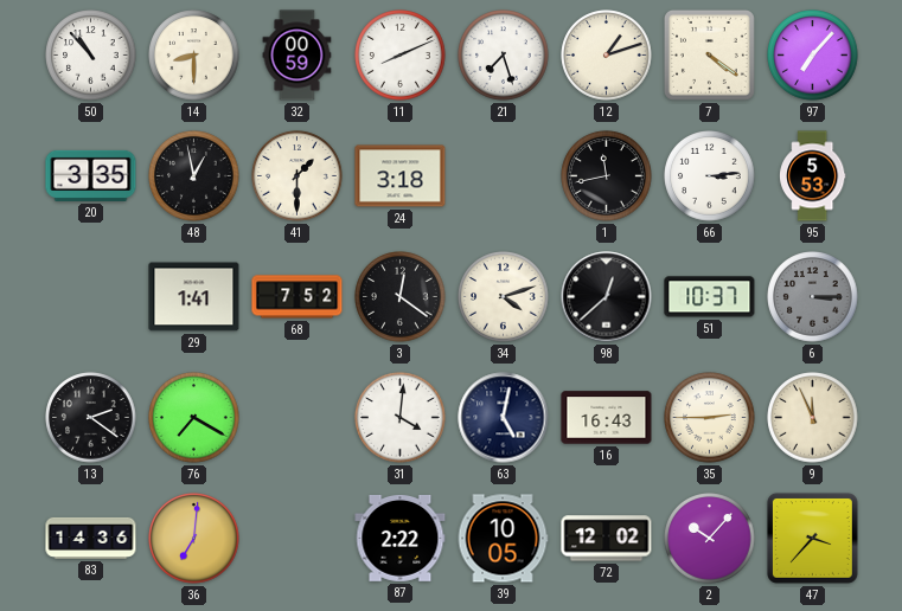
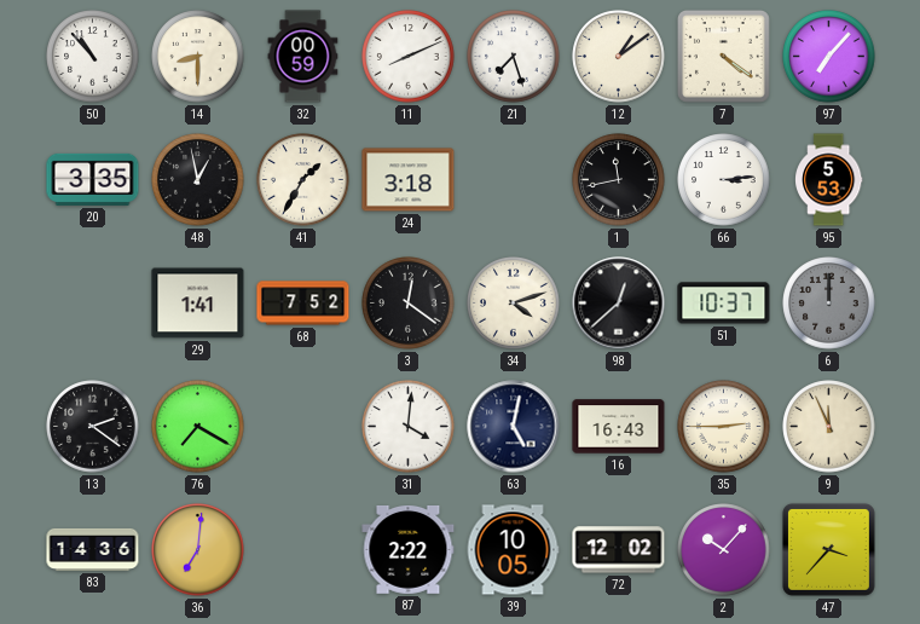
12: 1:12 -> 1:09
41: 1:30 -> 1:35
6: 3:15 -> 12:00
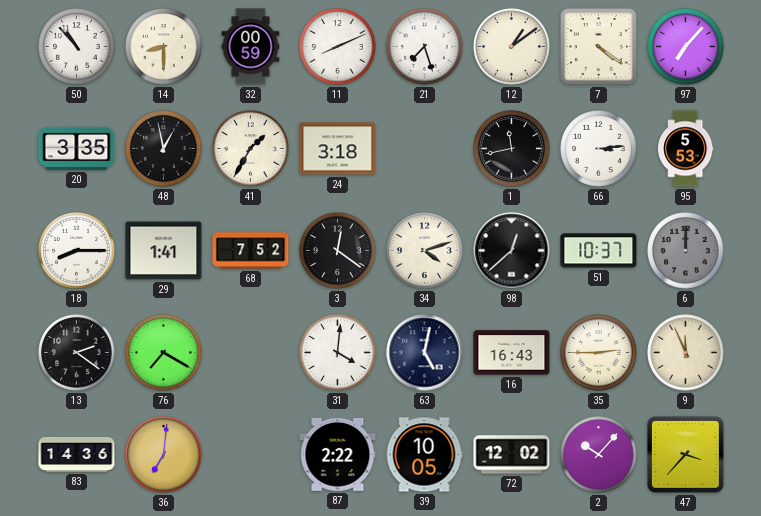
18: none -> 8:15
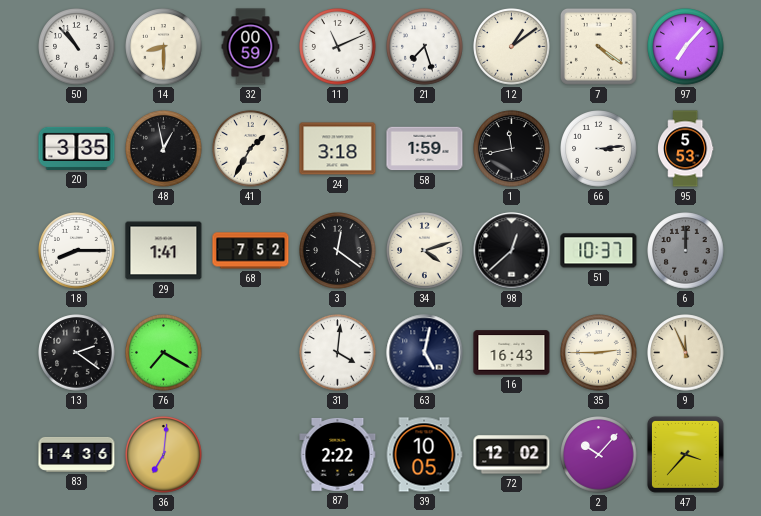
11: 8:11 -> 11:11
58: none -> 1:59
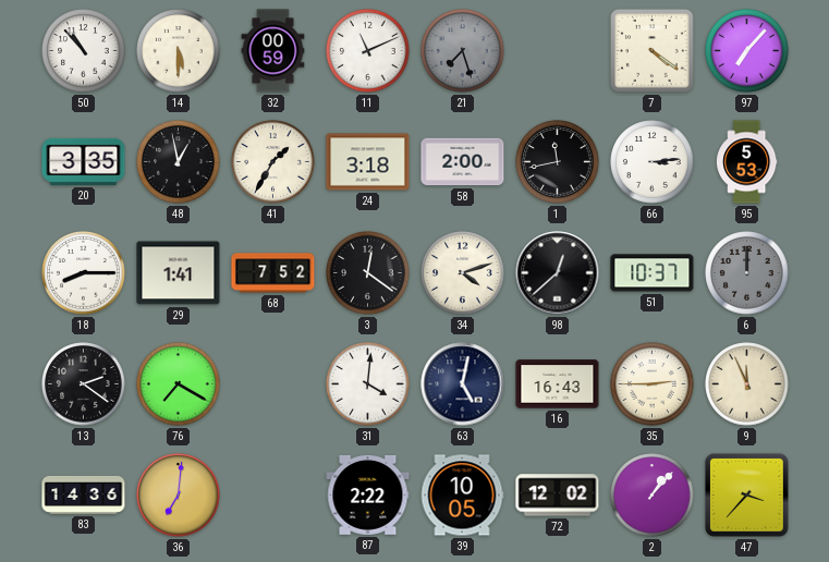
14: 8:30 -> 5:30
21 dial: white -> grey
12: 1:09 -> none
58: 1:59 -> 2:00
2: 10:07 -> 1:07
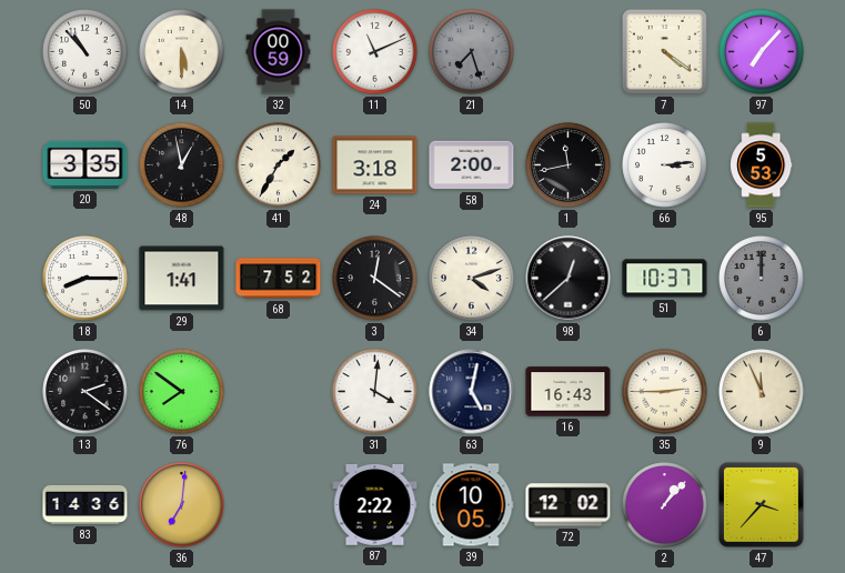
76: 7:20 -> 7:51
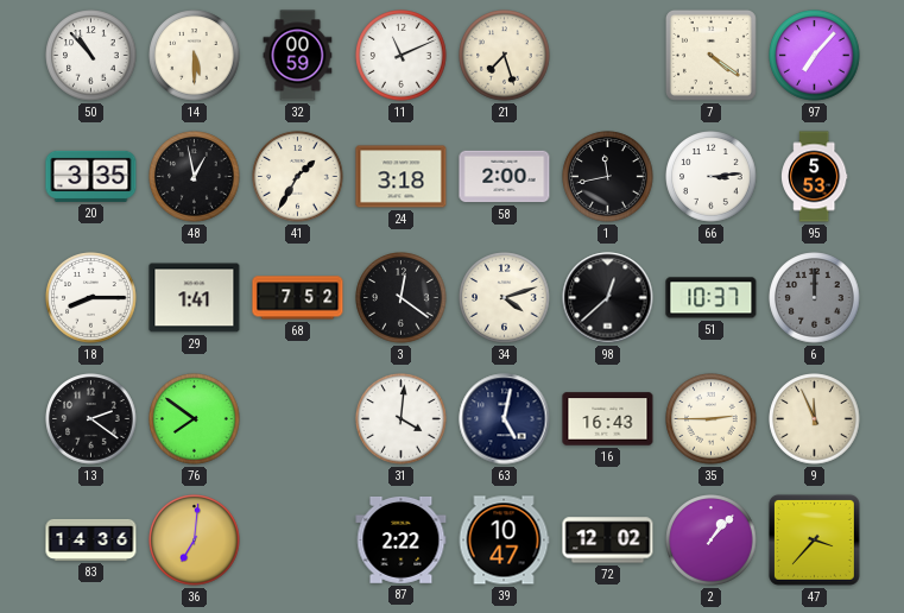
21 dial: grey -> cream
39: 10:05 -> 10:47
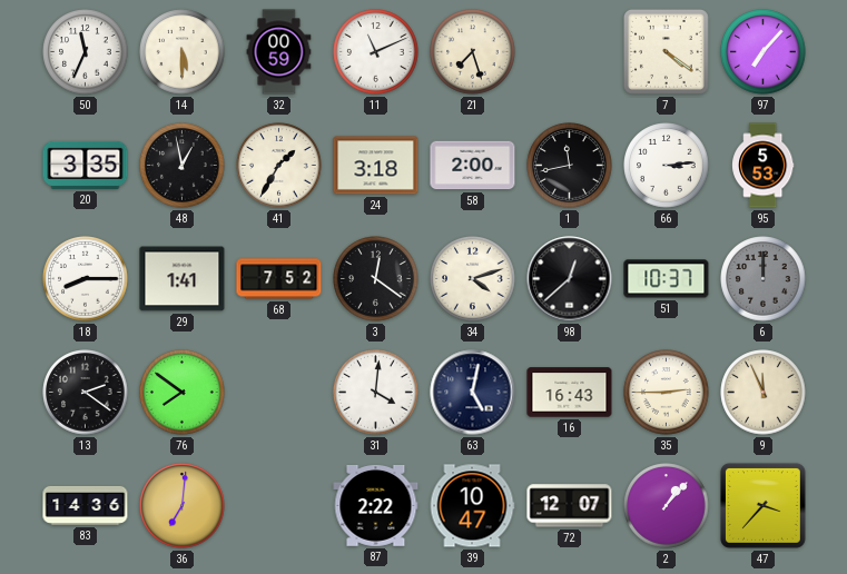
50: 10:53 -> 11:34
72: 12:02 -> 12:07
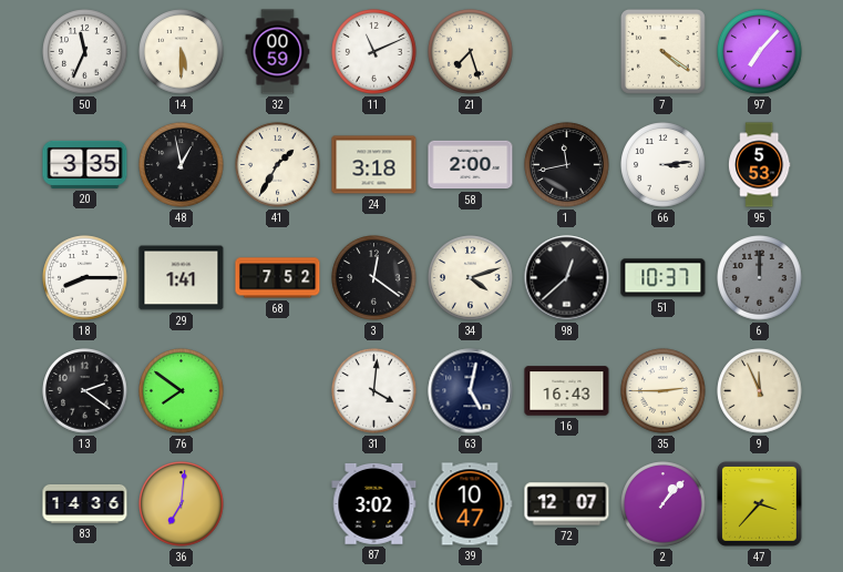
87: 2:22 -> 3:02
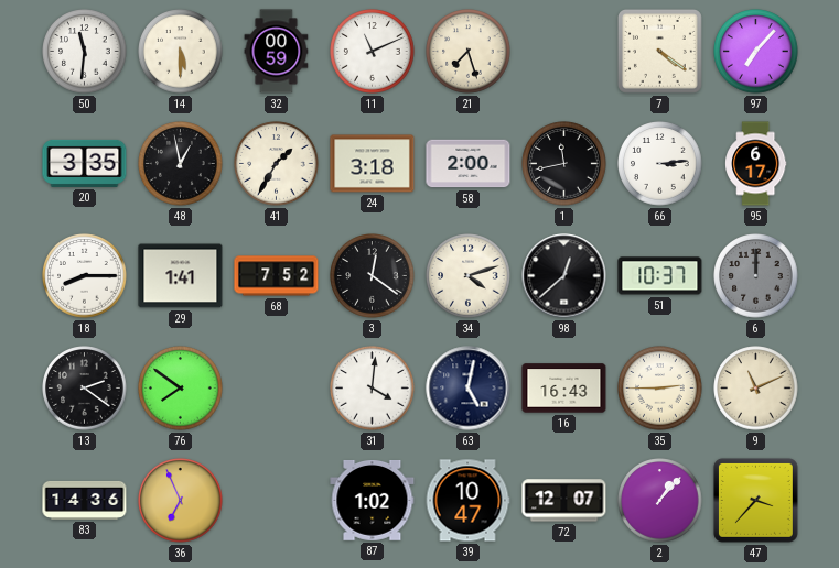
50: 11:34 -> 11:31
95: 5:53 -> 6:17
9: 11:56 -> 11:11
36: 7:01 -> 6:56
87: 3:02 -> 1:02
